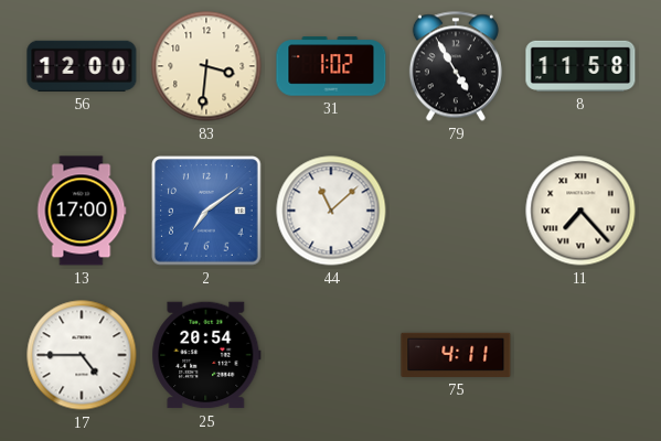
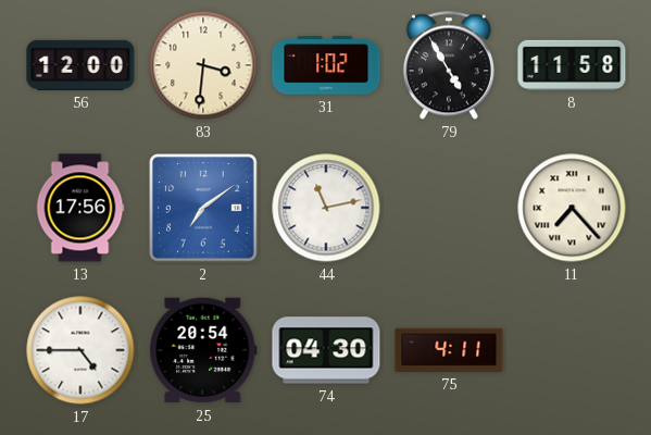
13: 17:00 -> 17:56
44: 11:08 -> 11:13
74: none -> 04:30
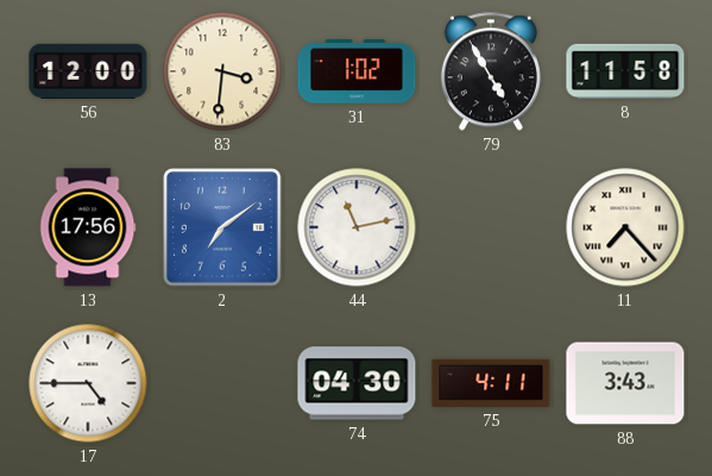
25: 20:54 -> none
88: none -> 3:43
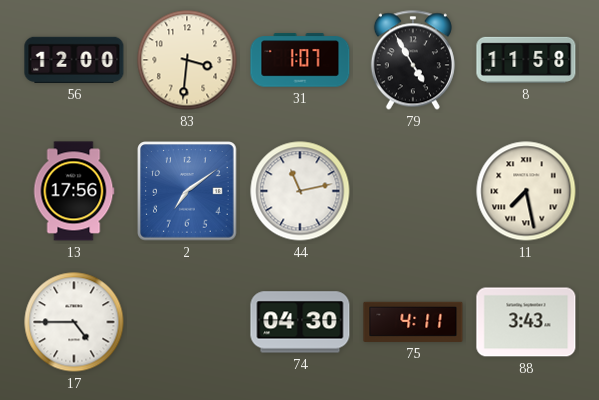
31: 1:02 -> 1:07
11: 7:23 -> 7:28
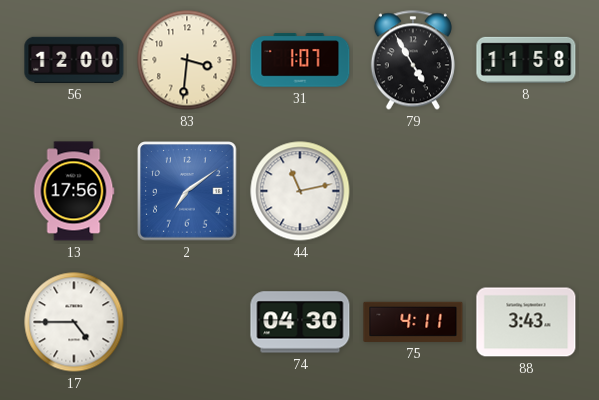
11: 7:28 -> none
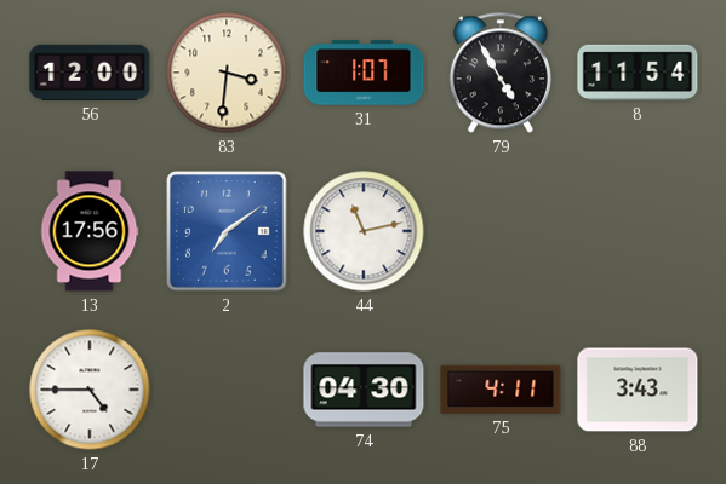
8: 11:58 -> 11:54
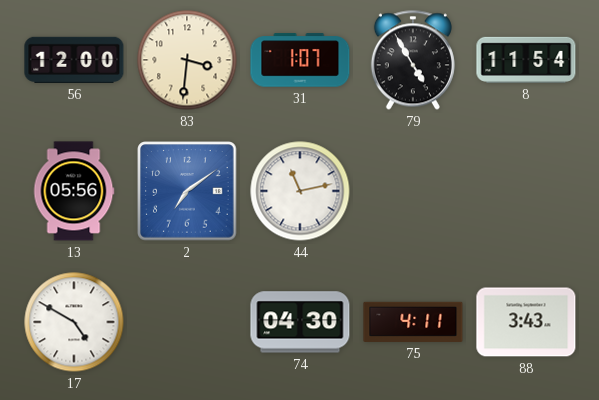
13: 17:56 -> 05:56
17: 4:45 -> 4:50
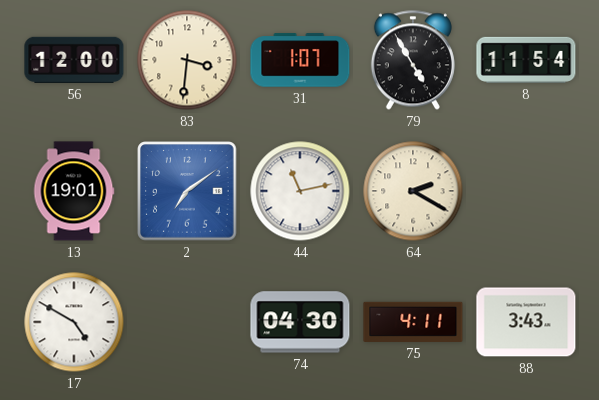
13: 05:56 -> 19:01
64: none -> 2:20
